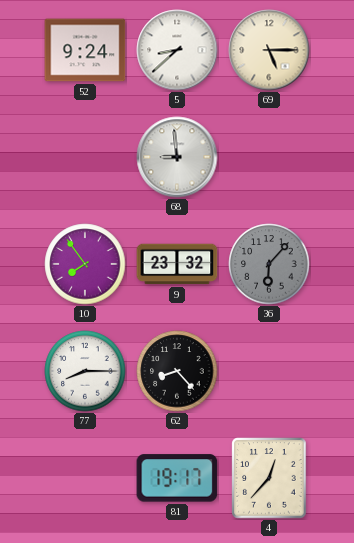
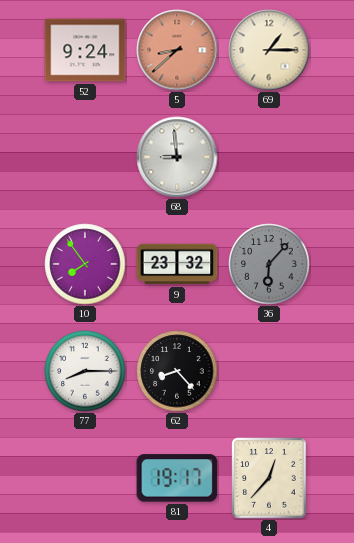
5 dial: white -> salmon
69: 5:15 -> 1:15
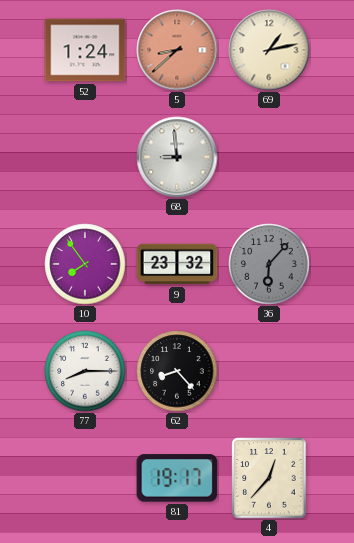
52: 9:24 -> 1:24
69: 1:15 -> 1:13
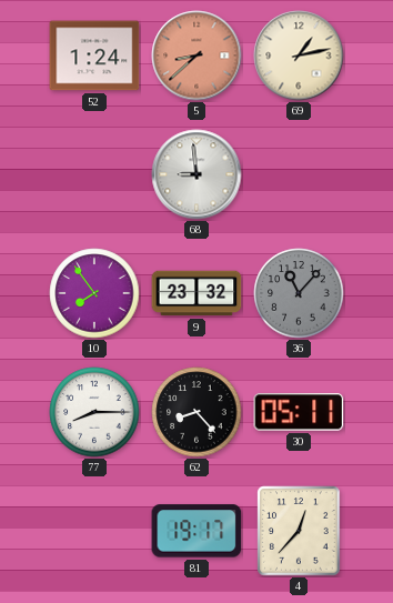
36: 6:07 -> 11:07
30: none -> 05:11
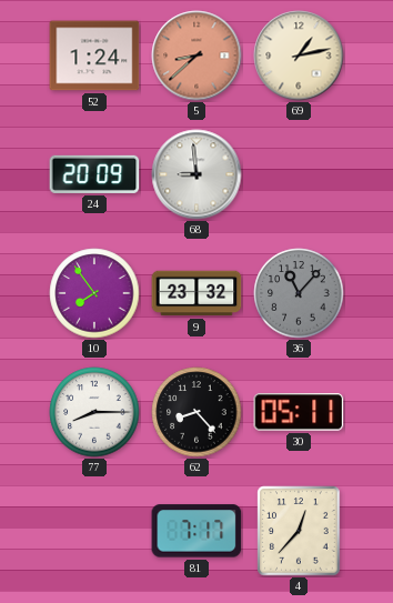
24: none -> 20:09
81: 19:17 -> 7:17
